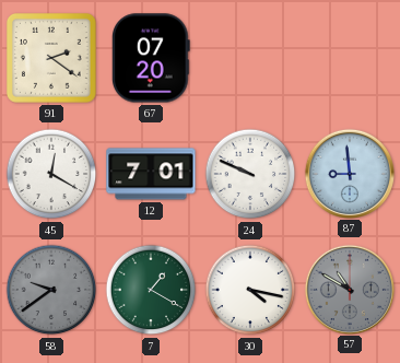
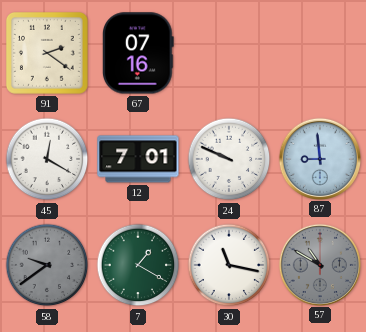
67: 07:20 -> 07:16
30: 4:17 -> 11:17
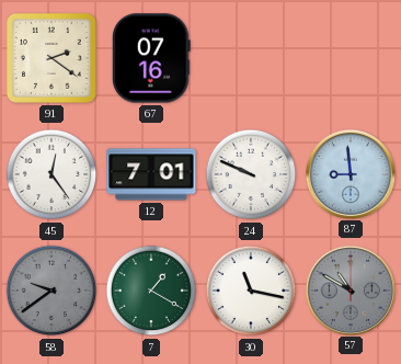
45: 12:20 -> 12:24
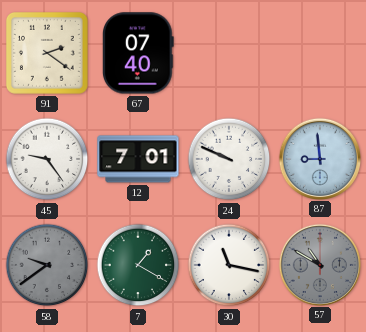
67: 07:16 -> 07:40
45: 12:24 -> 9:24
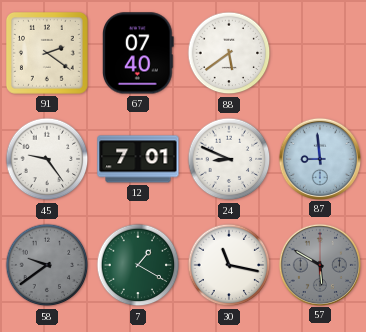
88: none -> 5:39
24: 9:49 -> 8:49
57: 10:50 -> 5:50
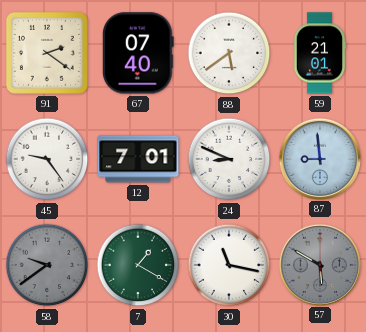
59: none -> 21:01
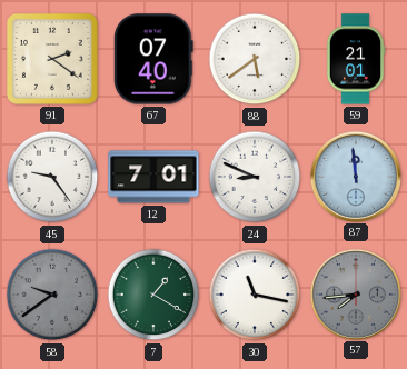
87: 8:59 -> 11:59
57: 5:50 -> 7:44
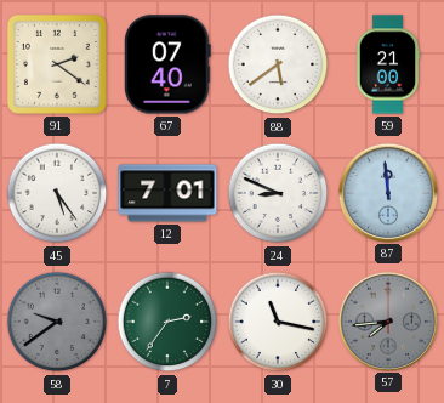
59: 21:01 -> 21:00
45: 9:24 -> 5:24
7: 1:20 -> 2:36
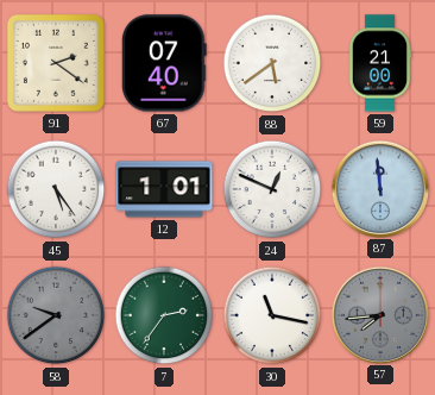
12: 7:01 -> 1:01
24: 8:49 -> 12:49
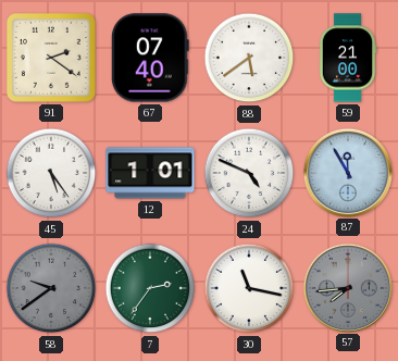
24: 12:49 -> 4:49
87: 11:59 -> 11:55
